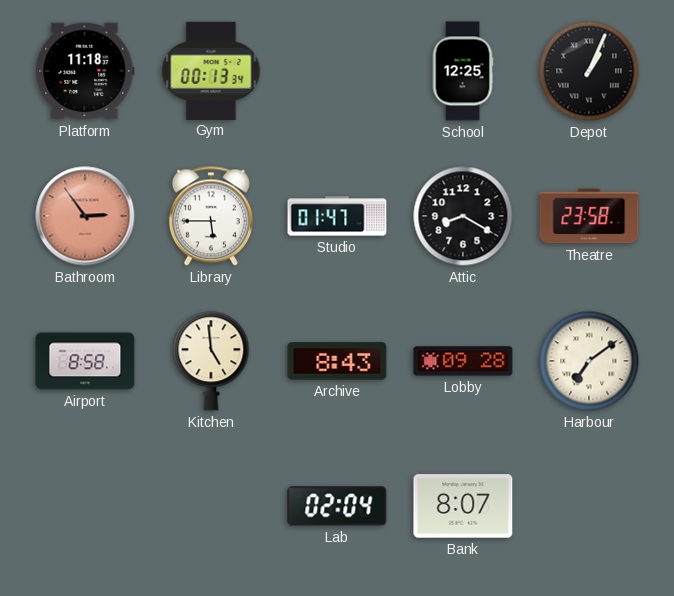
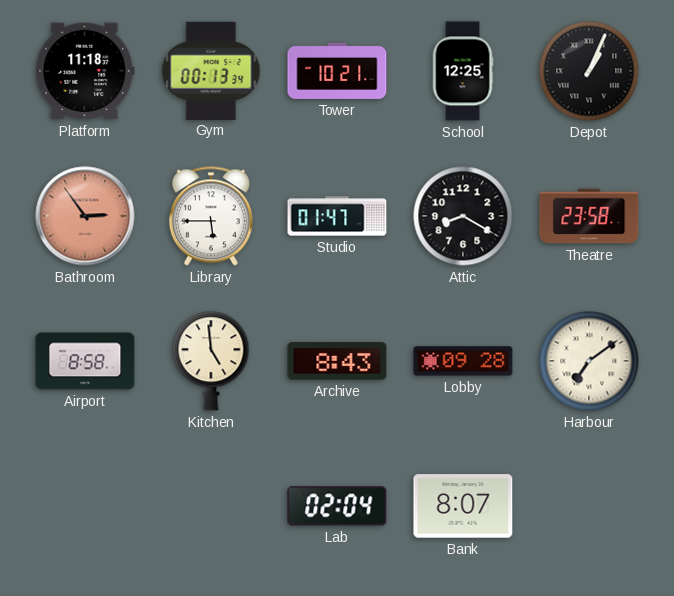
Tower: none -> 10:21
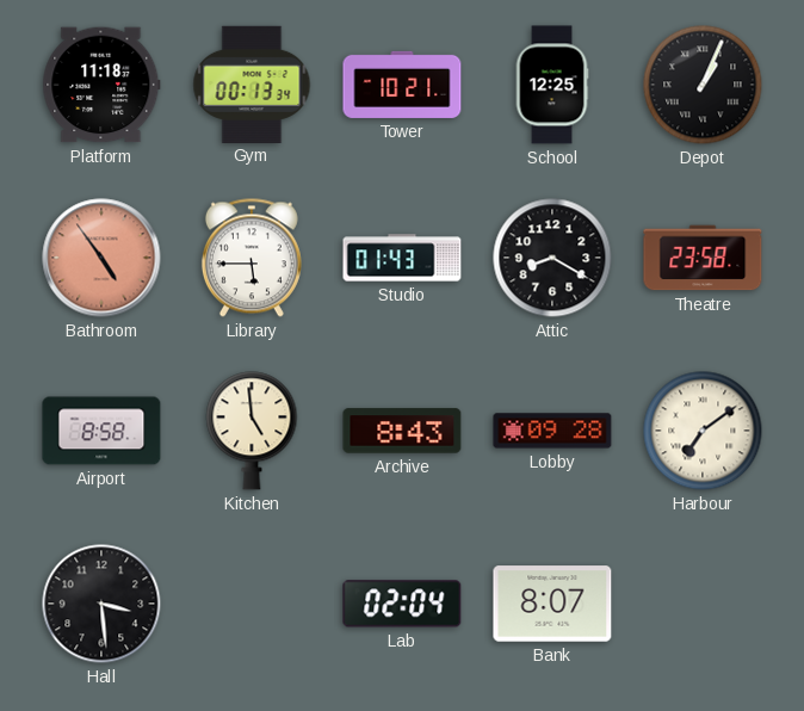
Bathroom: 2:54 -> 4:54
Studio: 01:47 -> 01:43
Hall: none -> 3:29
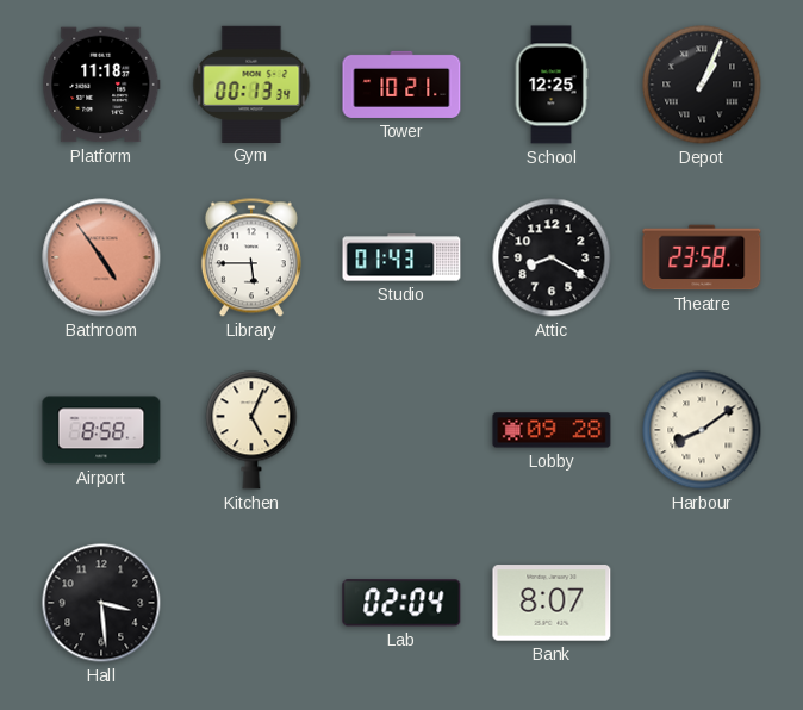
Kitchen: 4:59 -> 5:04
Archive: 8:43 -> none
Harbour: 7:09 -> 8:09
